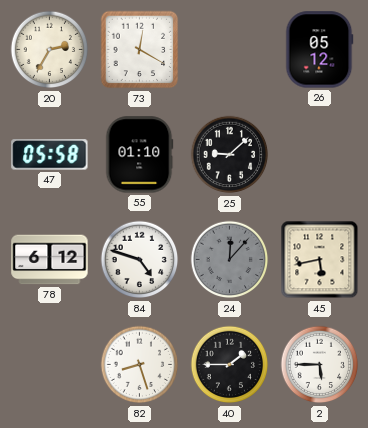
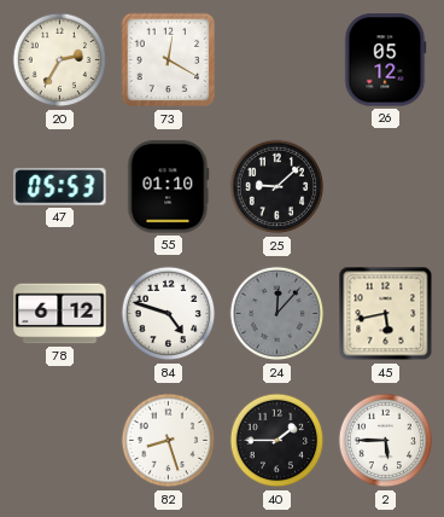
47: 05:58 -> 05:53
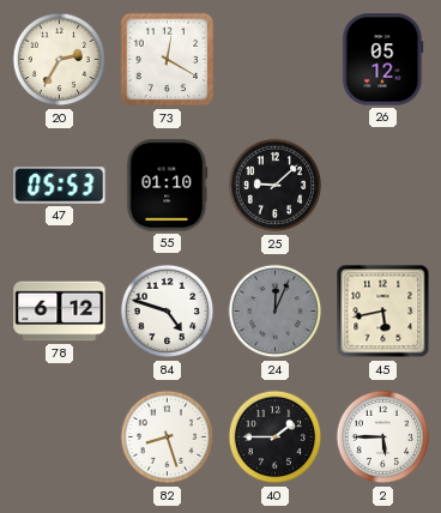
24: 12:07 -> 12:04
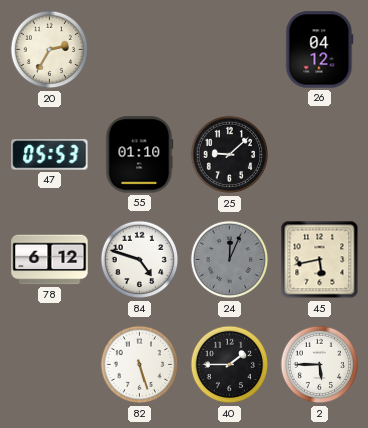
73: 12:20 -> none
26: 05:12 -> 04:12
82: 8:27 -> 5:27
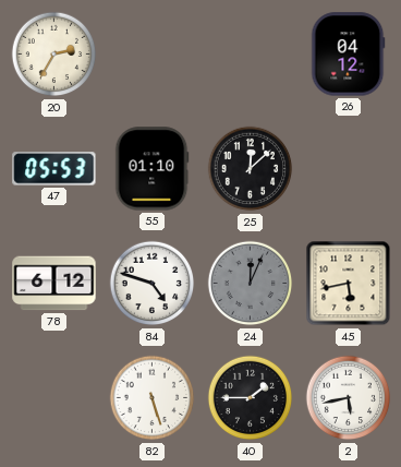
25: 9:08 -> 12:08
2: 5:45 -> 5:43
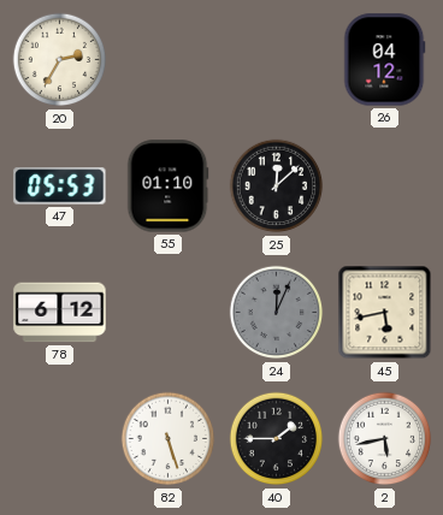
84: 4:48 -> none
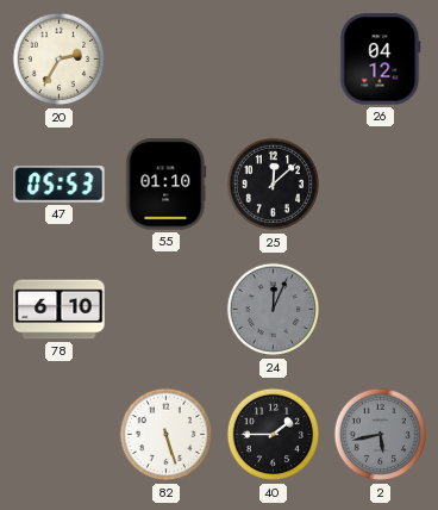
78: 6:12 -> 6:10
45: 5:43 -> none
2 dial: white -> grey
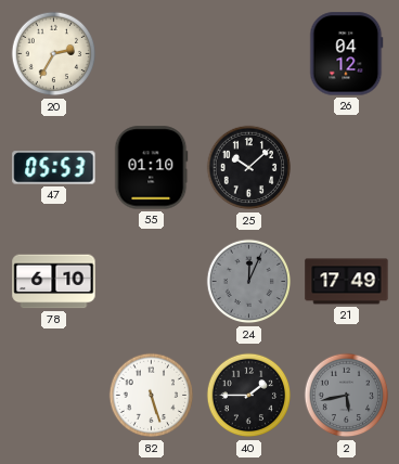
25: 12:08 -> 10:08
21: none -> 17:49
